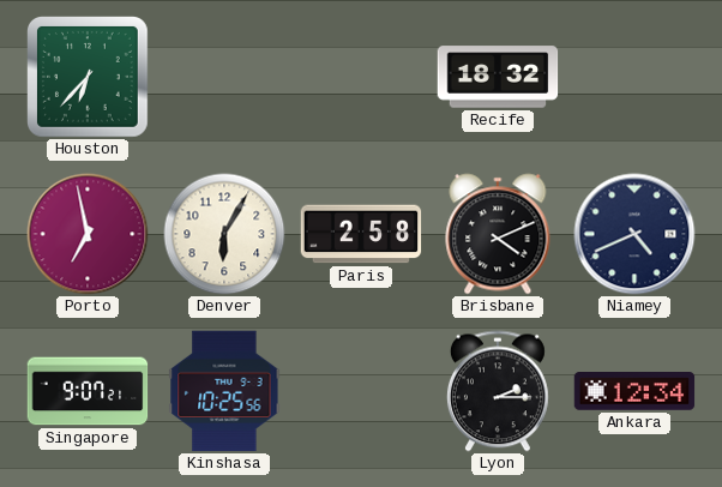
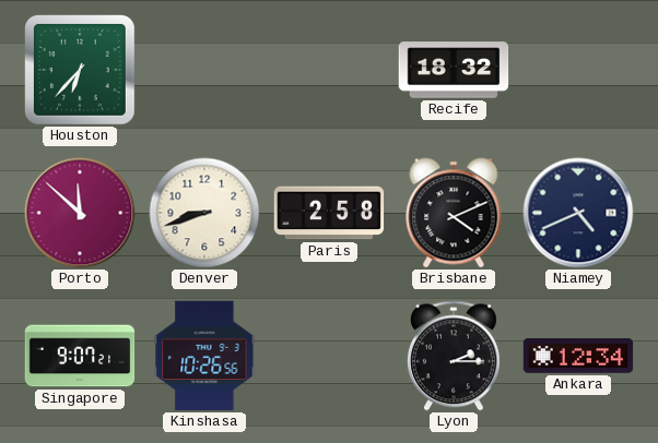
Porto: 6:58 -> 11:52
Denver: 6:05 -> 8:42
Kinshasa: 10:25 -> 10:26
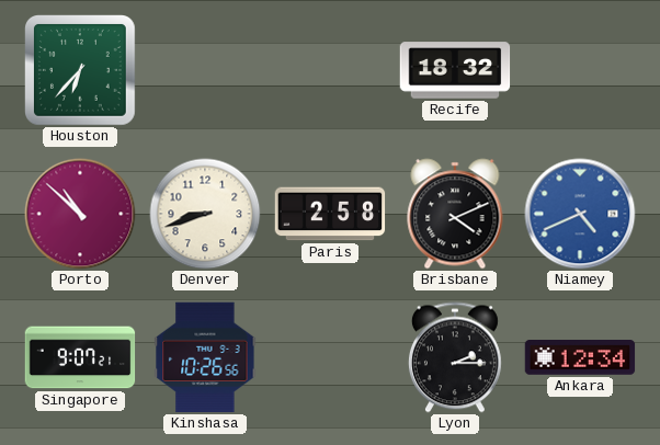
Porto: 11:52 -> 10:52
Niamey dial: navy -> blue
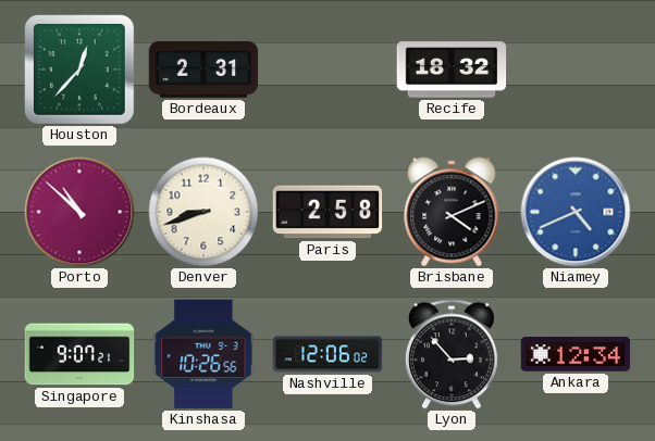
Houston: 6:37 -> 12:37
Bordeaux: none -> 2:31
Nashville: none -> 12:06
Lyon: 2:15 -> 2:53
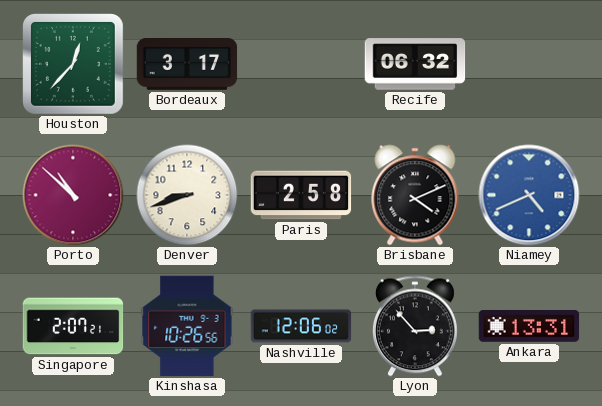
Bordeaux: 2:31 -> 3:17
Recife: 18:32 -> 06:32
Singapore: 9:07 -> 2:07
Ankara: 12:34 -> 13:31
